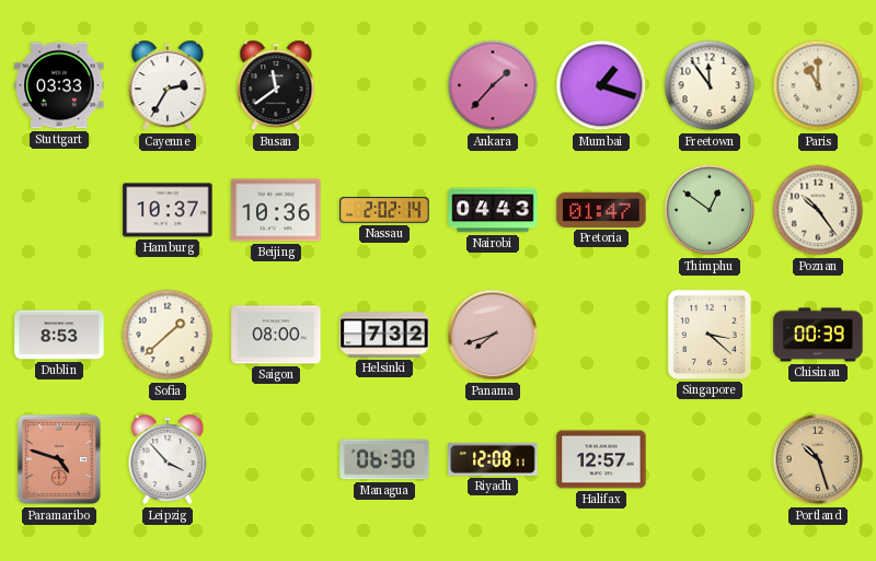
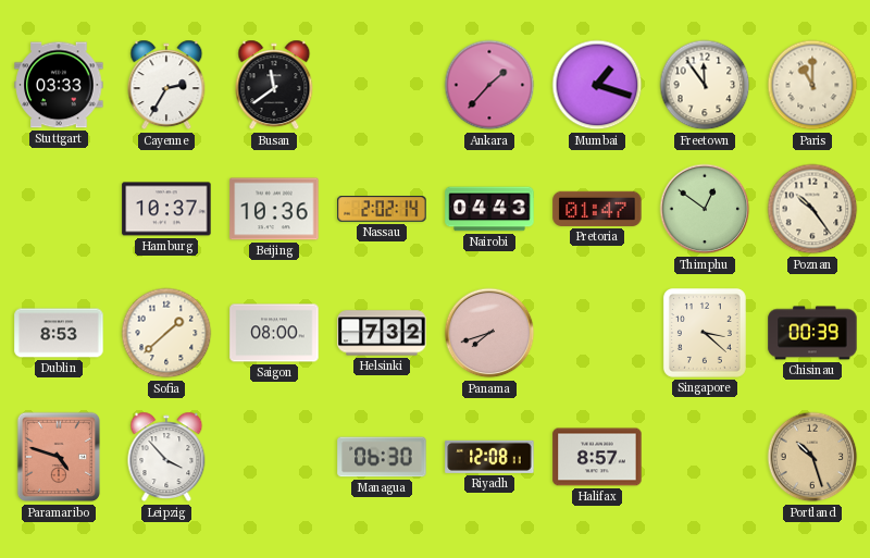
Halifax: 12:57 -> 8:57
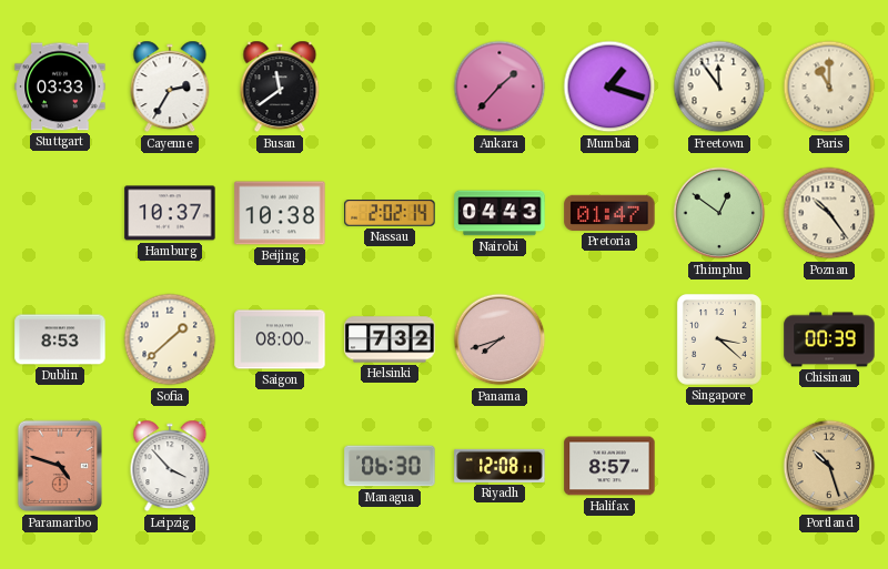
Beijing: 10:36 -> 10:38
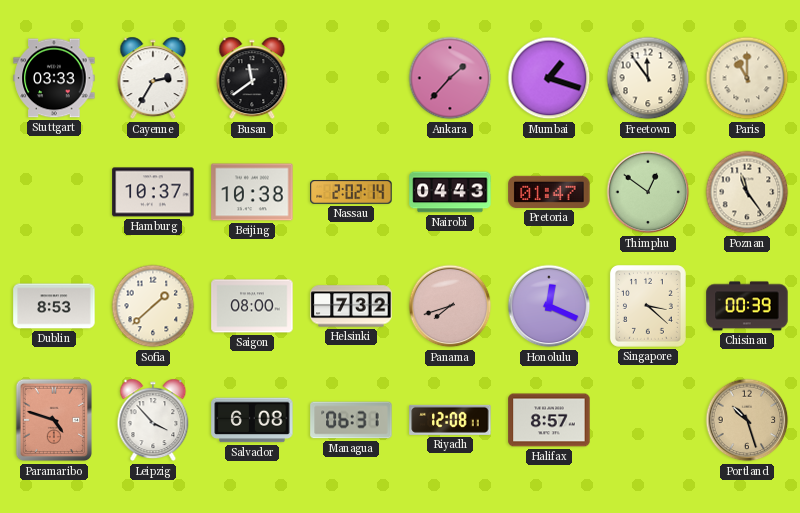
Poznan: 10:24 -> 11:24
Honolulu: none -> 12:19
Salvador: none -> 6:08
Managua: 06:30 -> 06:31
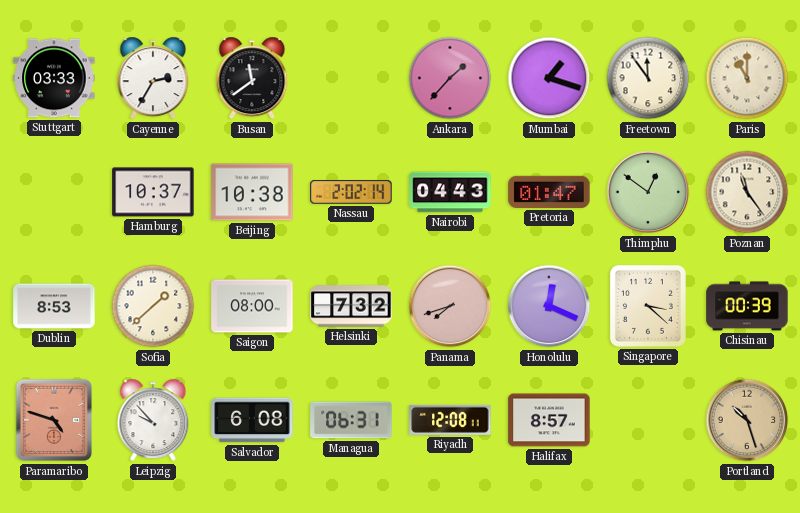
Leipzig: 3:53 -> 9:53
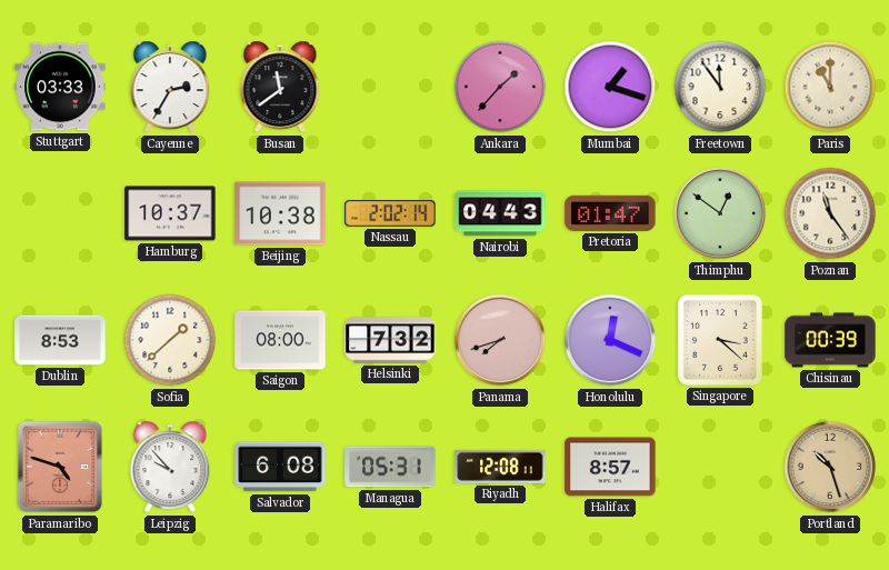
Managua: 06:31 -> 05:31
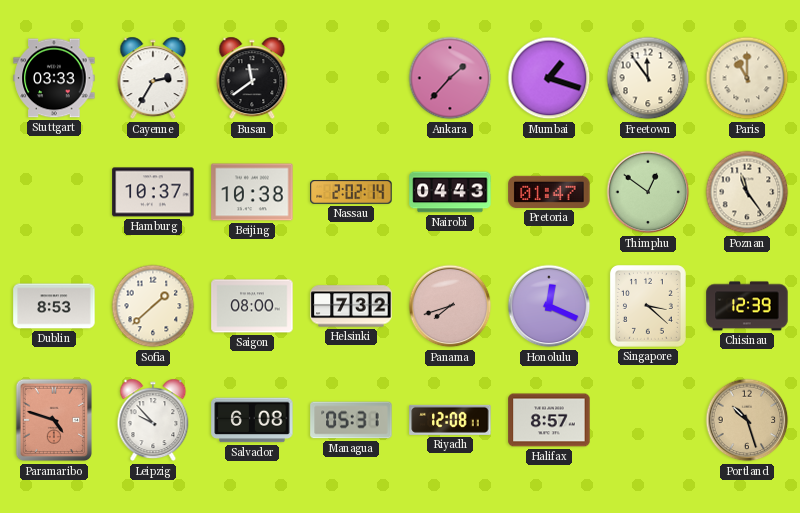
Chisinau: 00:39 -> 12:39
